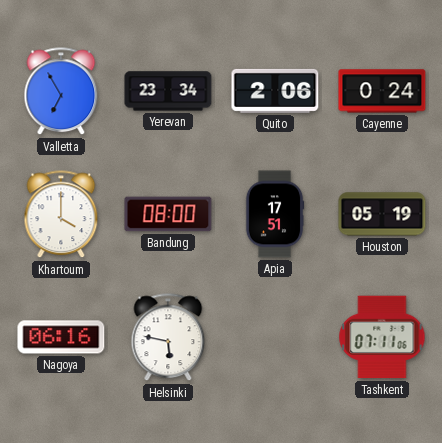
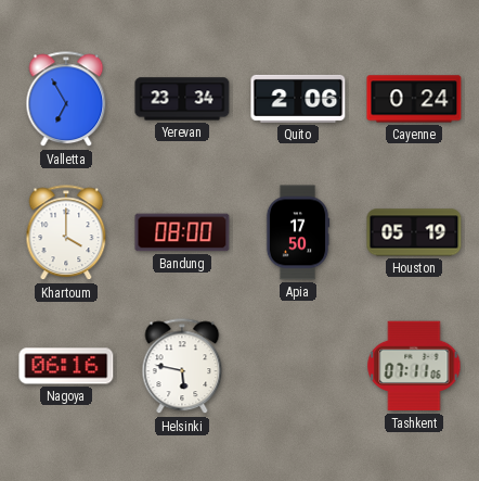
Apia: 17:51 -> 17:50
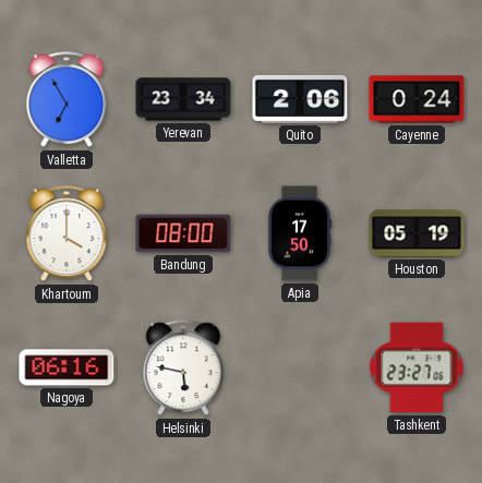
Tashkent: 07:11 -> 23:27
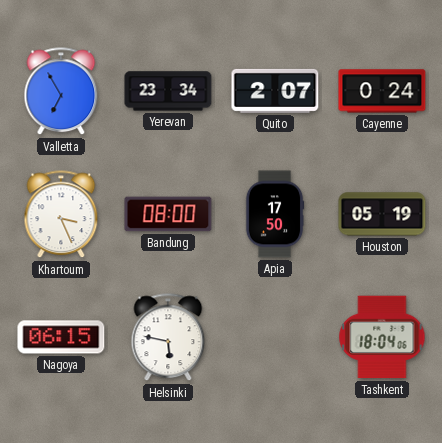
Quito: 2:06 -> 2:07
Khartoum: 4:00 -> 3:26
Nagoya: 06:16 -> 06:15
Tashkent: 23:27 -> 18:04
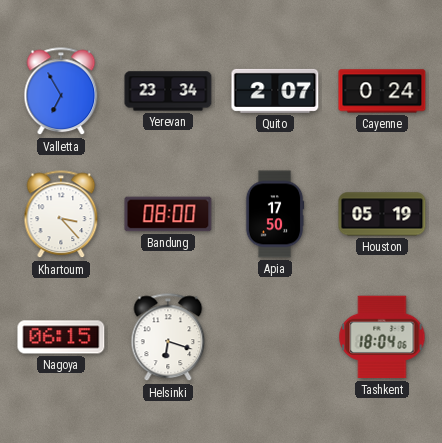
Khartoum: 3:26 -> 3:23
Helsinki: 5:47 -> 6:18
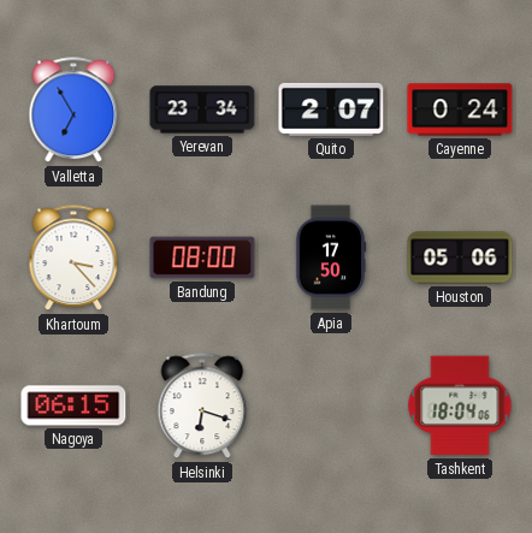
Houston: 05:19 -> 05:06
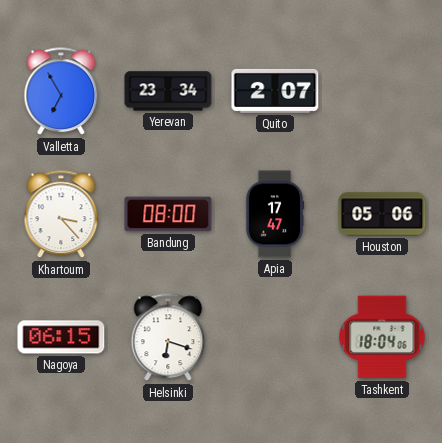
Cayenne: 0:24 -> none
Apia: 17:50 -> 17:47
